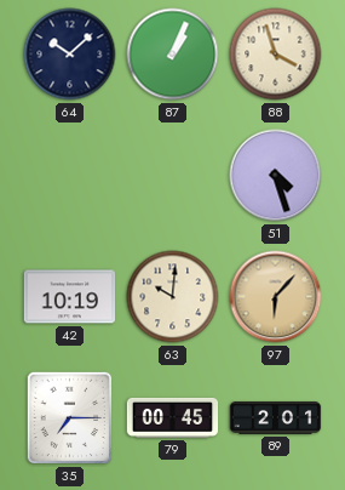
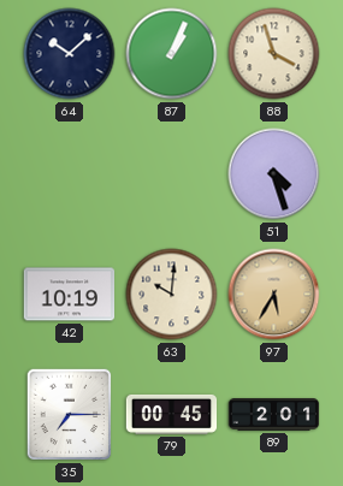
97: 6:07 -> 5:35
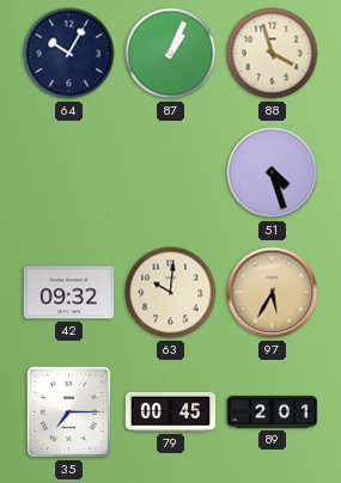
64: 10:08 -> 10:05
42: 10:19 -> 09:32
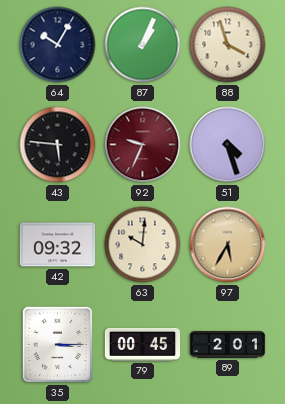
43: none -> 5:46
92: none -> 9:34
35: 7:15 -> 3:15
